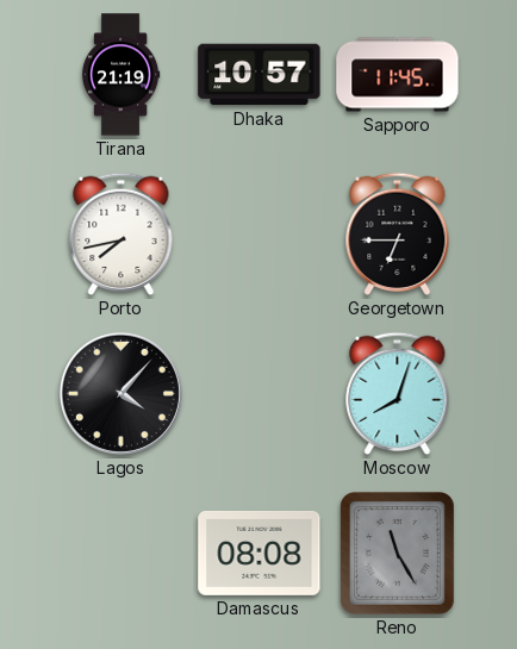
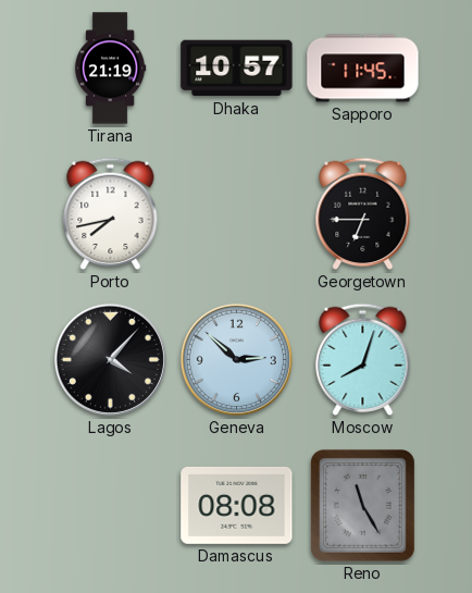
Geneva: none -> 2:52
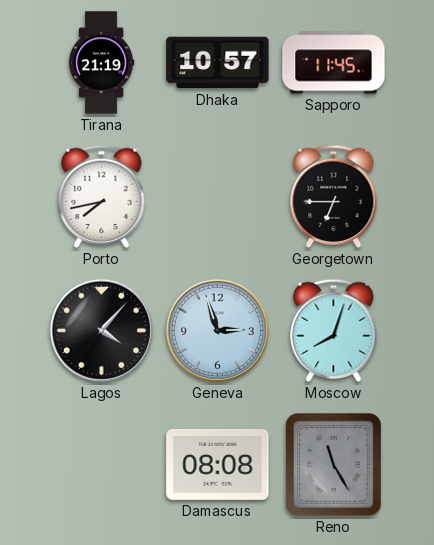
Geneva: 2:52 -> 2:57
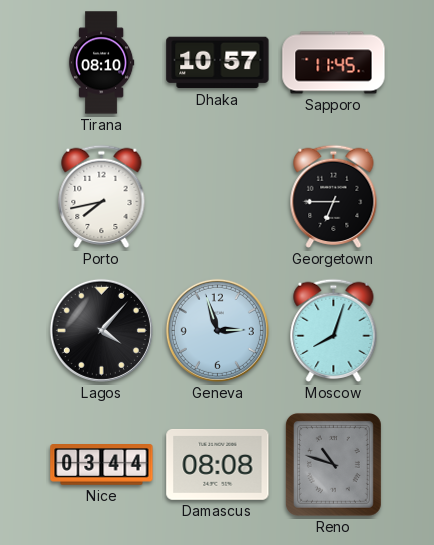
Tirana: 21:19 -> 08:10
Nice: none -> 03:44
Reno: 11:25 -> 10:48
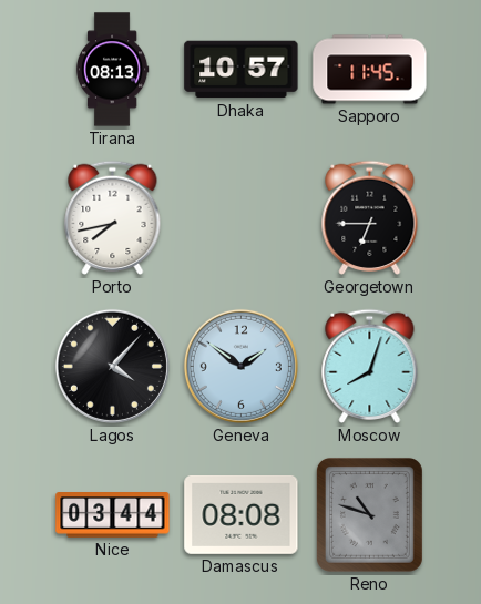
Tirana: 08:10 -> 08:13
Geneva: 2:57 -> 1:51
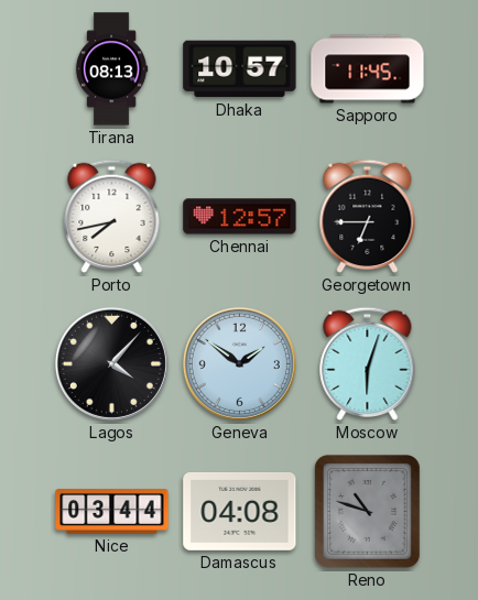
Chennai: none -> 12:57
Moscow: 8:03 -> 6:03
Damascus: 08:08 -> 04:08
